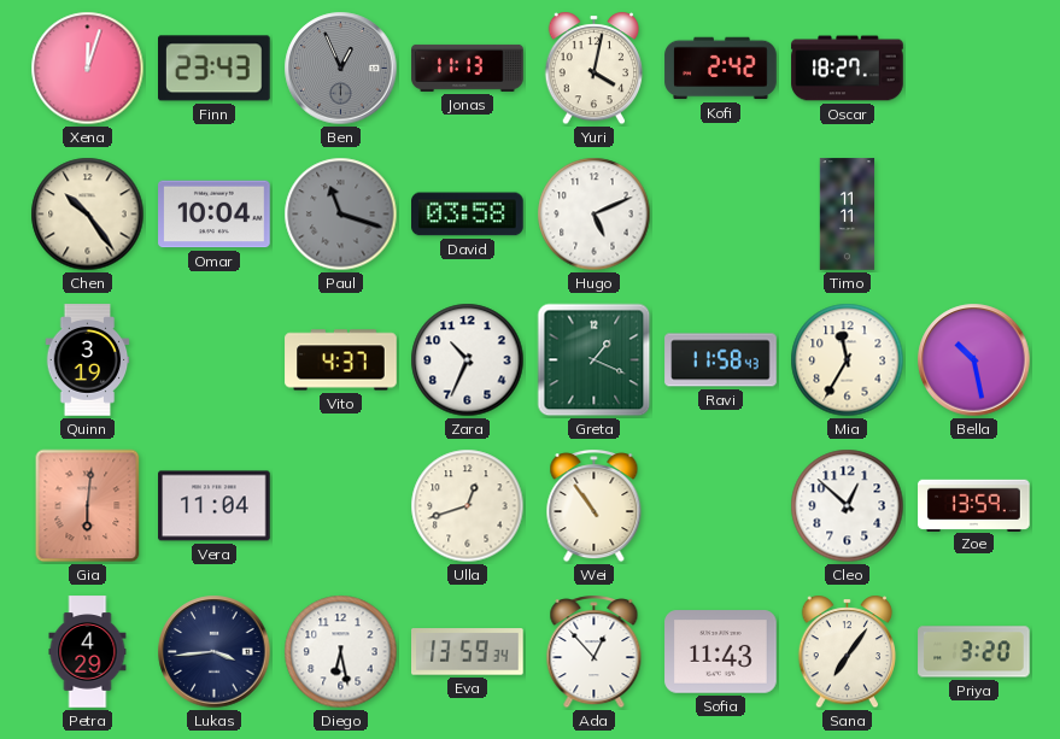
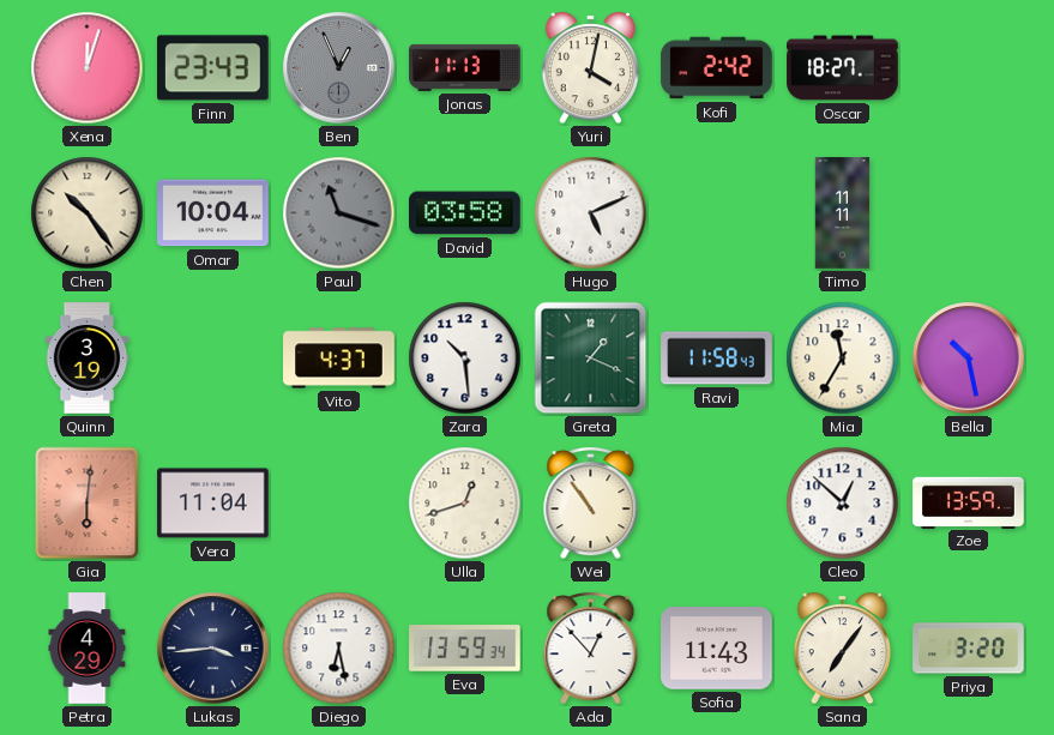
Zara: 10:34 -> 10:29
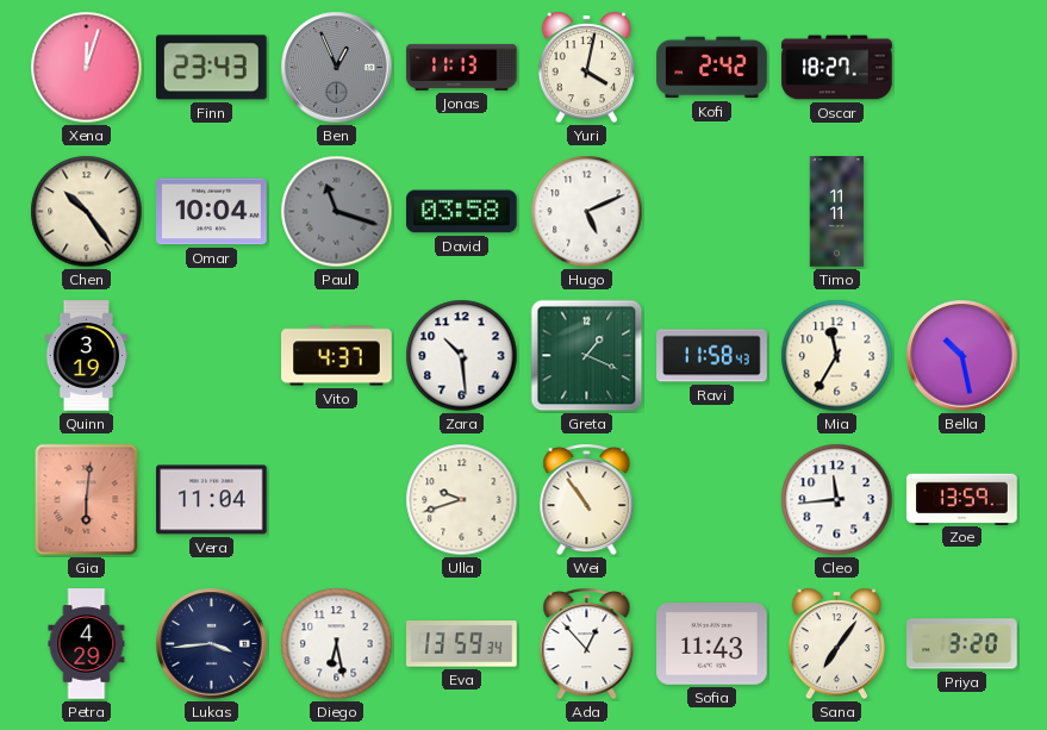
Ulla: 12:42 -> 9:42
Cleo: 12:52 -> 11:44
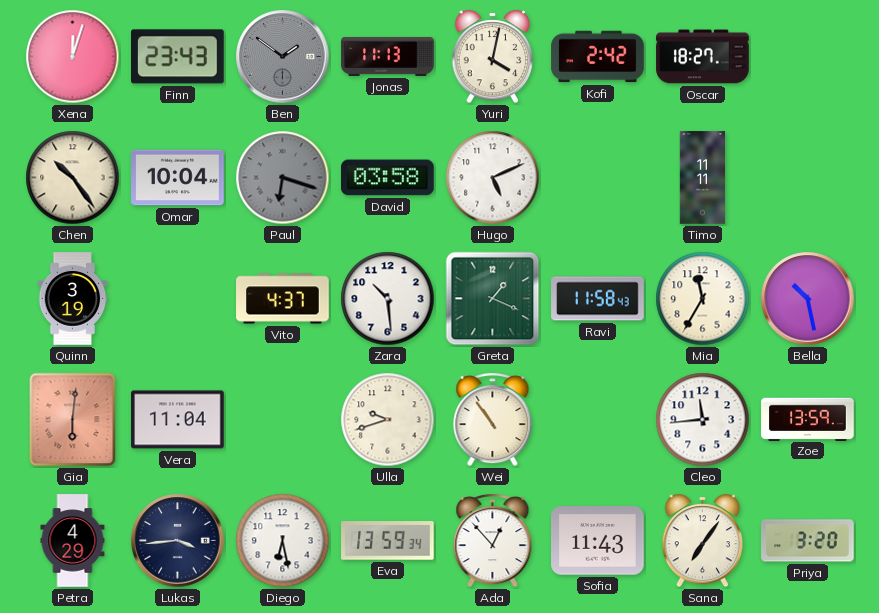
Ben: 12:56 -> 1:51
Paul: 11:18 -> 6:18
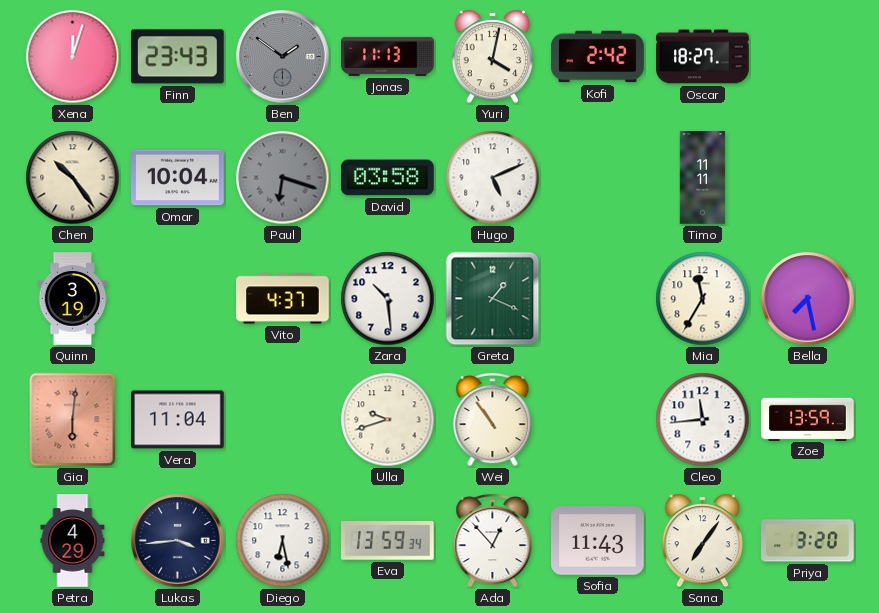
Ravi: 11:58 -> none
Bella: 10:28 -> 7:28
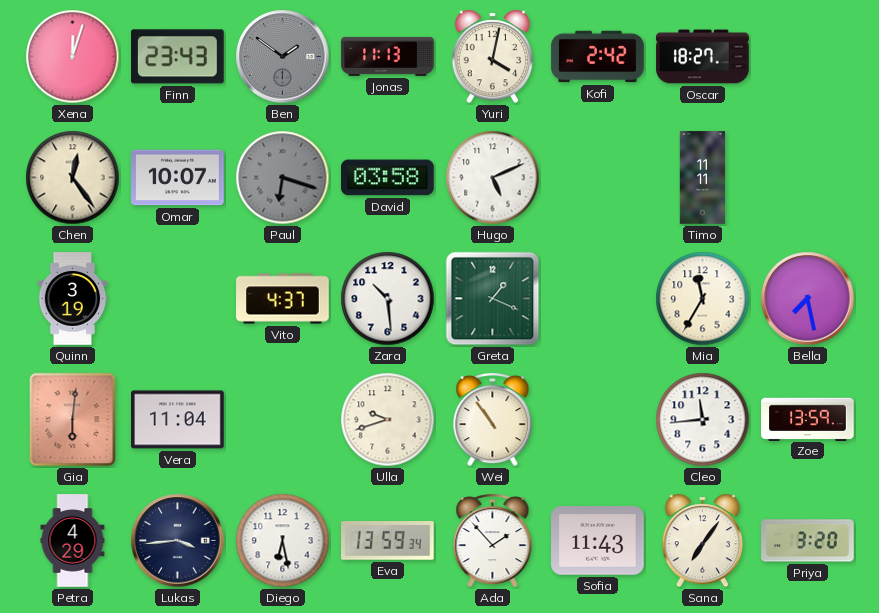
Chen: 10:24 -> 12:24
Omar: 10:04 -> 10:07
Ada: 12:53 -> 1:53
